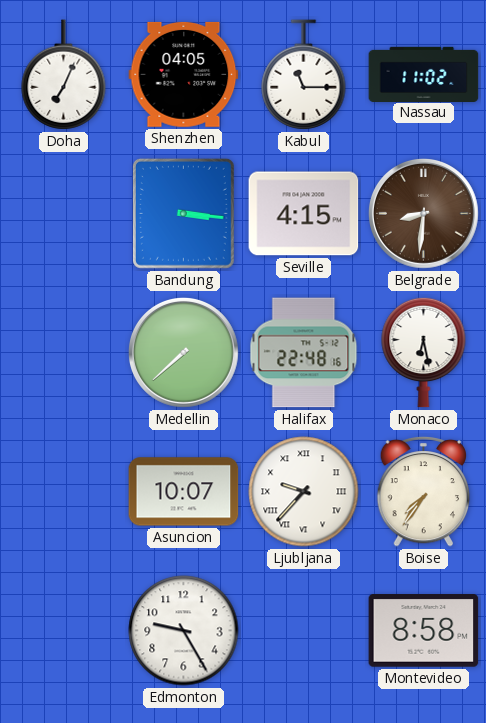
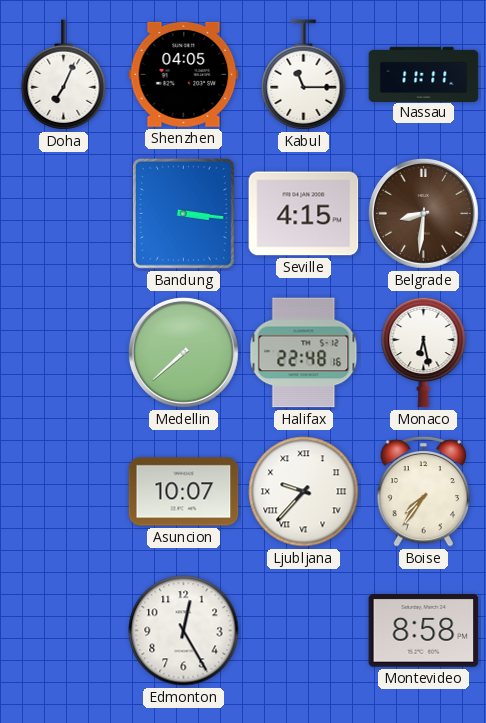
Nassau: 11:02 -> 11:11
Edmonton: 9:25 -> 12:25
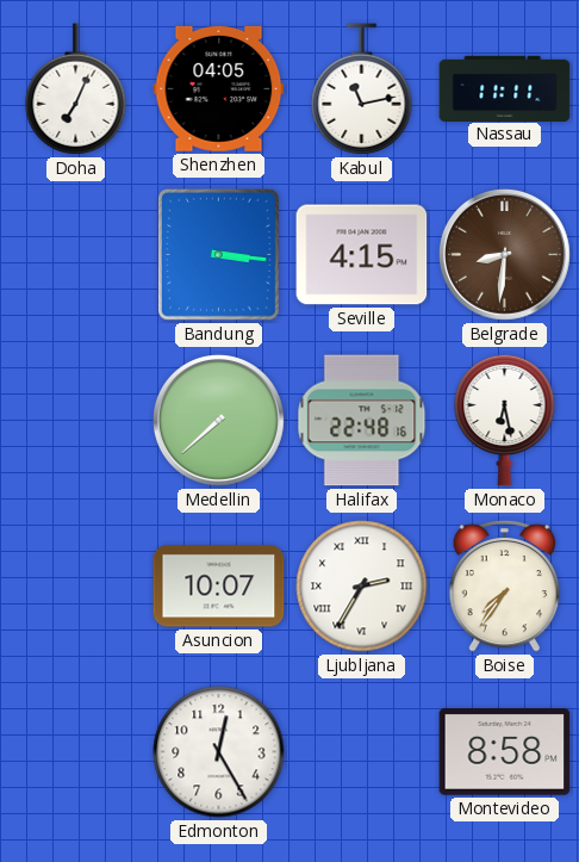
Kabul: 11:15 -> 11:13
Ljubljana: 9:37 -> 2:35
